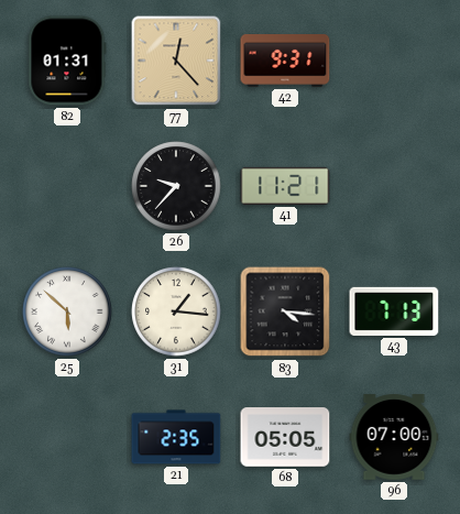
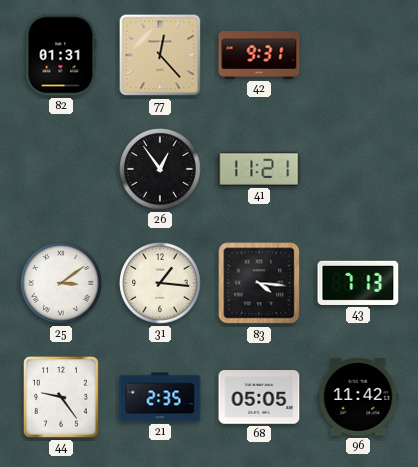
26: 9:37 -> 12:54
25: 5:52 -> 3:09
44: none -> 9:24
96: 07:00 -> 11:42
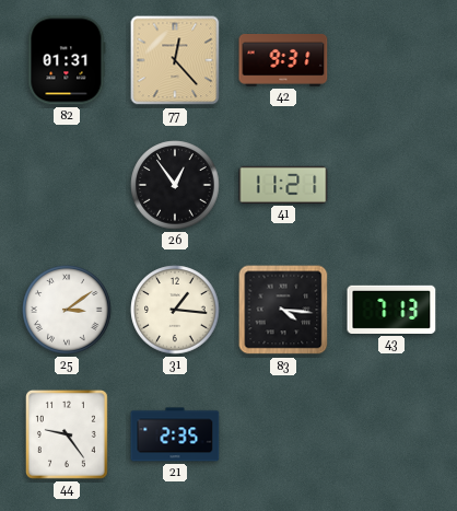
68: 05:05 -> none
96: 11:42 -> none
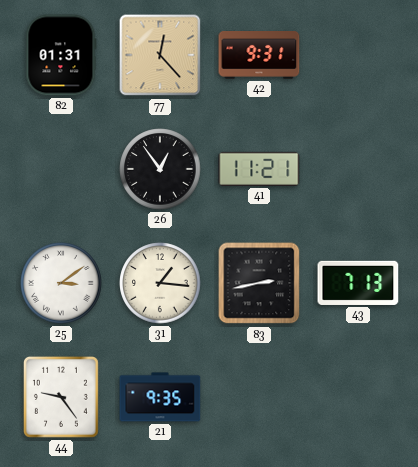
83: 4:16 -> 2:43
21: 2:35 -> 9:35
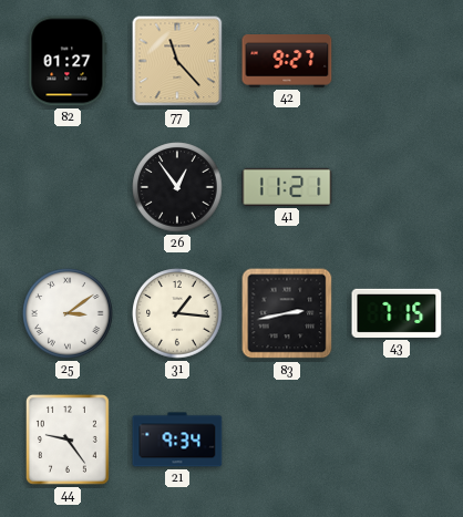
82: 01:31 -> 01:27
77: 12:23 -> 11:23
42: 9:31 -> 9:27
43: 7:13 -> 7:15
21: 9:35 -> 9:34
